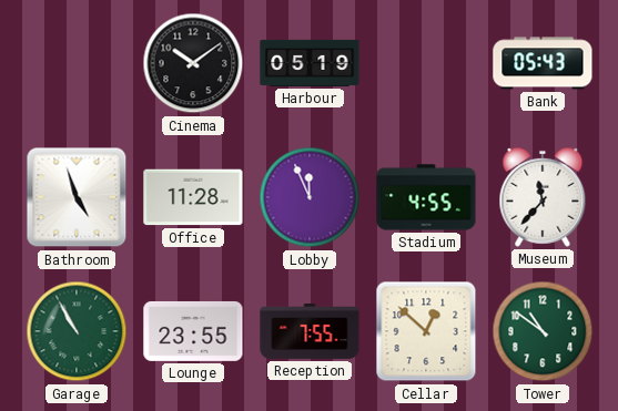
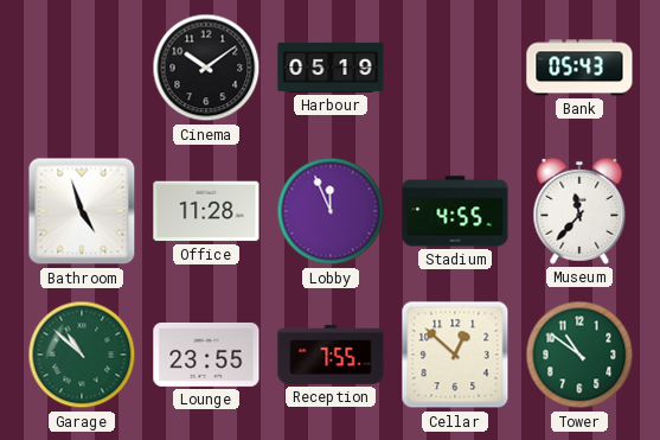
Garage: 10:55 -> 10:52
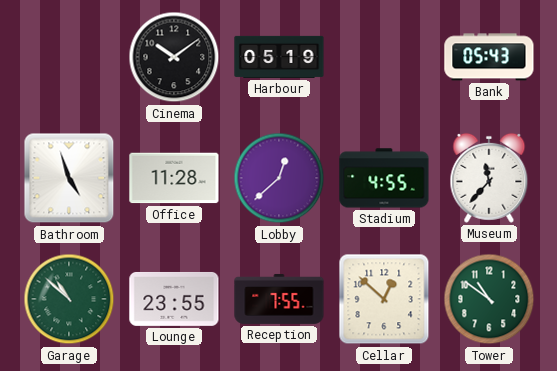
Lobby: 11:56 -> 12:38
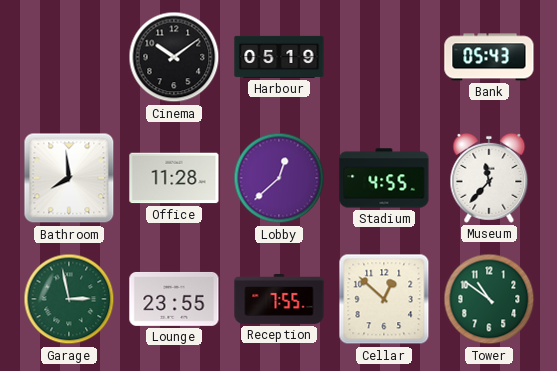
Bathroom: 4:57 -> 7:59
Garage: 10:52 -> 2:58
